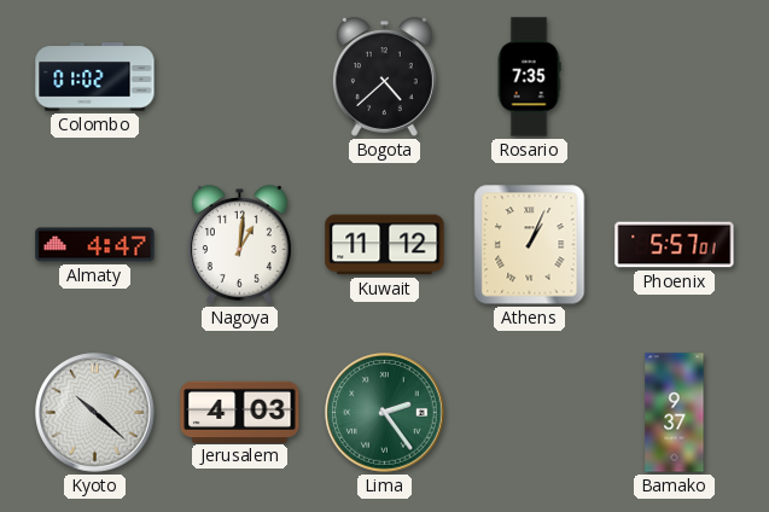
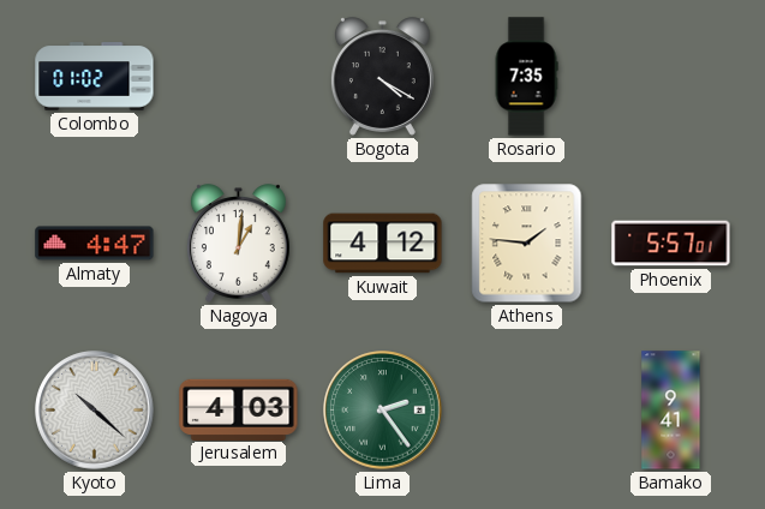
Bogota: 4:38 -> 4:20
Kuwait: 11:12 -> 4:12
Athens: 1:04 -> 1:46
Bamako: 9:37 -> 9:41
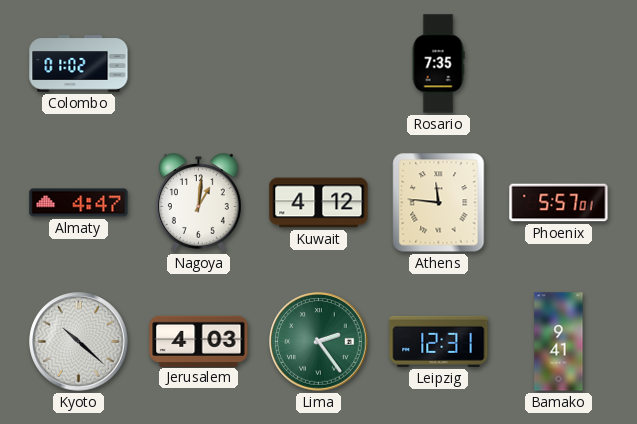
Bogota: 4:20 -> none
Athens: 1:46 -> 11:46
Leipzig: none -> 12:31
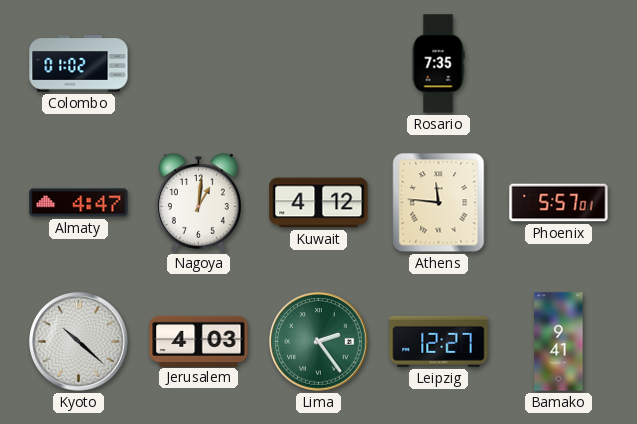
Leipzig: 12:31 -> 12:27
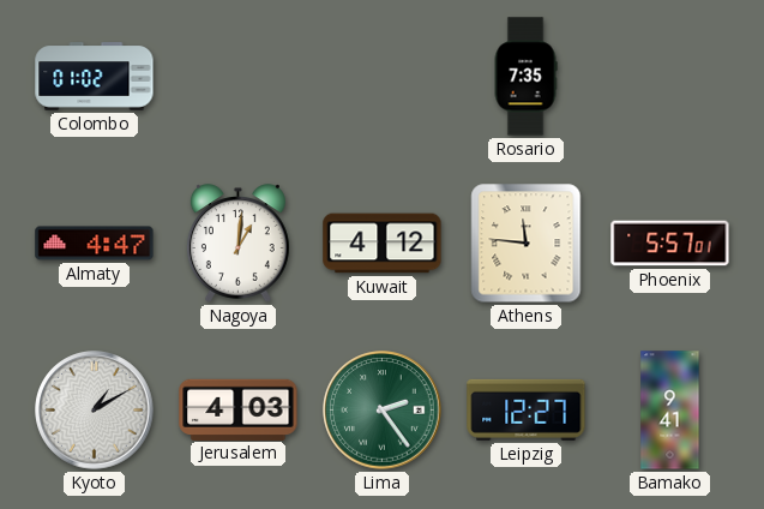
Kyoto: 10:22 -> 1:10
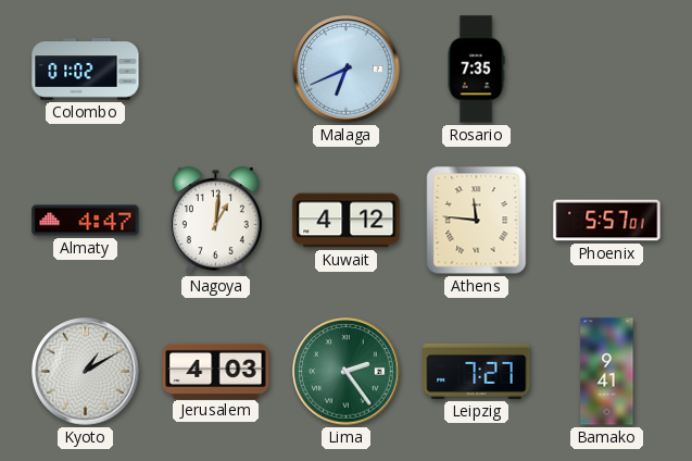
Malaga: none -> 6:41
Leipzig: 12:27 -> 7:27
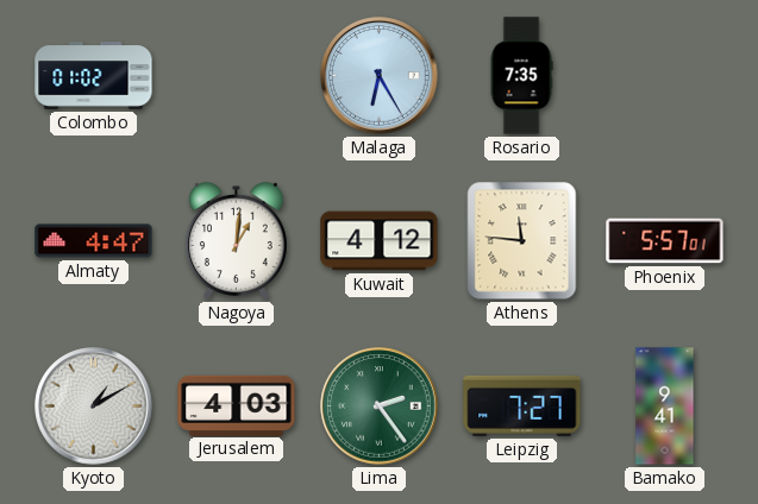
Malaga: 6:41 -> 6:25
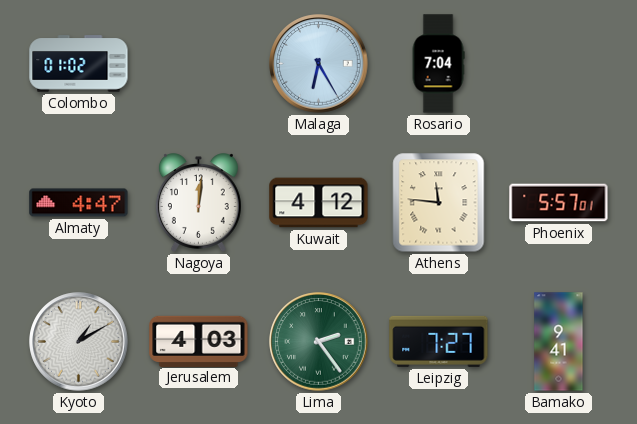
Rosario: 7:35 -> 7:04
Nagoya: 1:01 -> 12:01
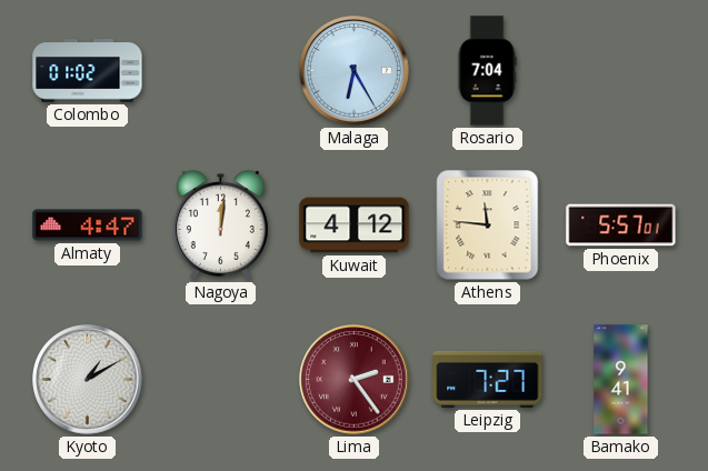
Jerusalem: 4:03 -> none
Lima dial: green -> burgundy
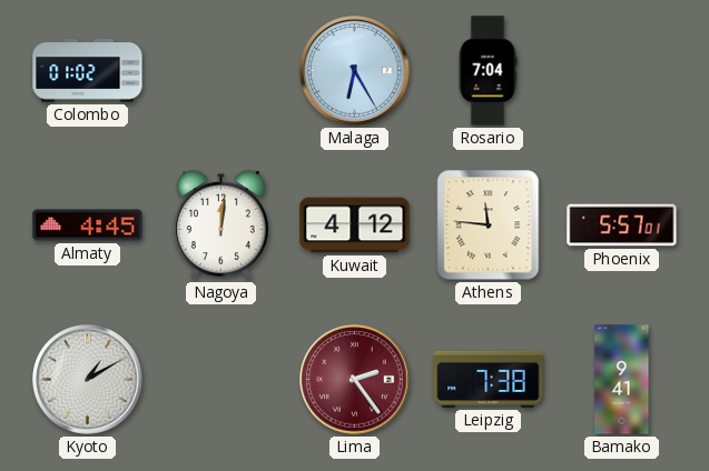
Almaty: 4:47 -> 4:45
Leipzig: 7:27 -> 7:38
